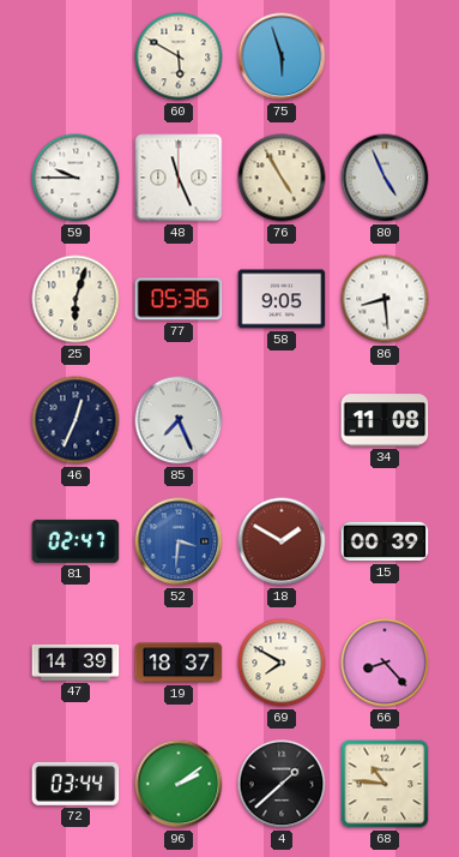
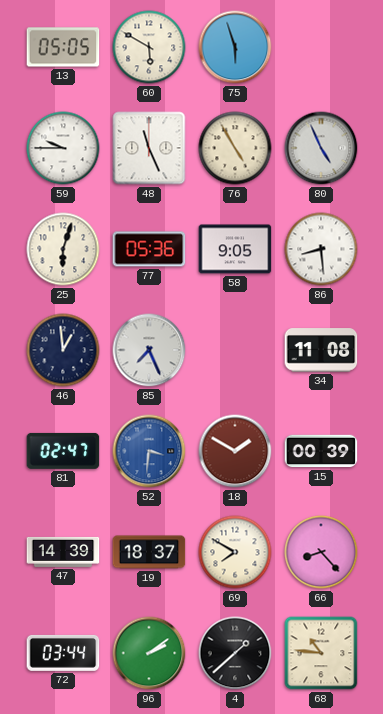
13: none -> 05:05
46: 12:34 -> 12:59
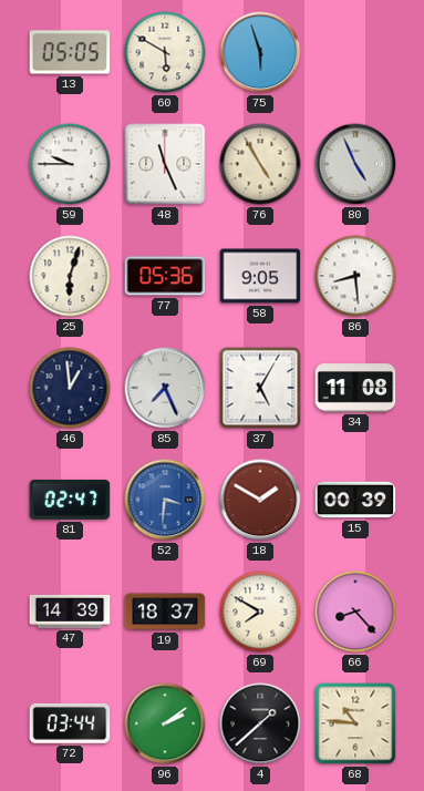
37: none -> 5:05
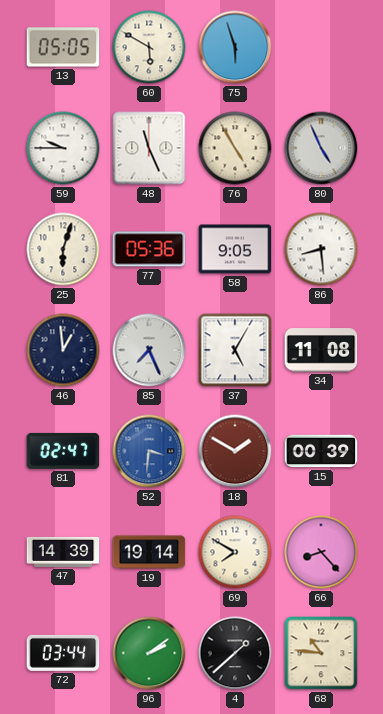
19: 18:37 -> 19:14
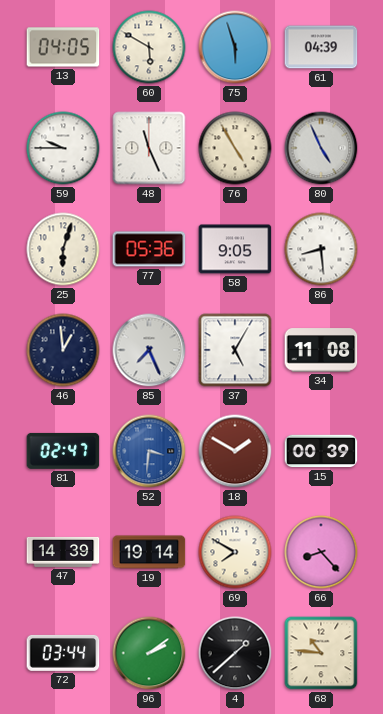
13: 05:05 -> 04:05
61: none -> 04:39
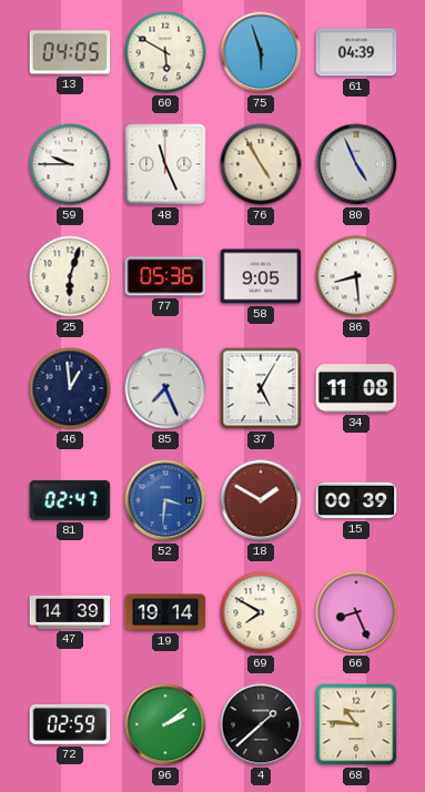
66: 8:23 -> 8:26
72: 03:44 -> 02:59
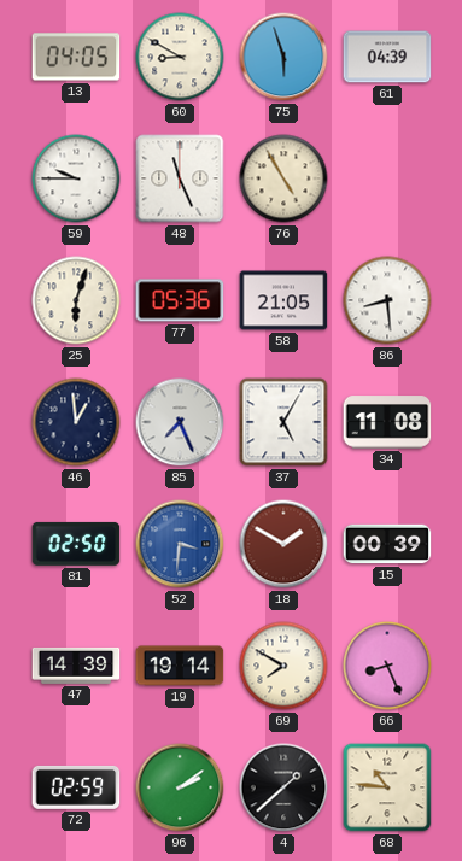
60: 5:50 -> 8:50
80: 4:56 -> none
58: 9:05 -> 21:05
81: 02:47 -> 02:50
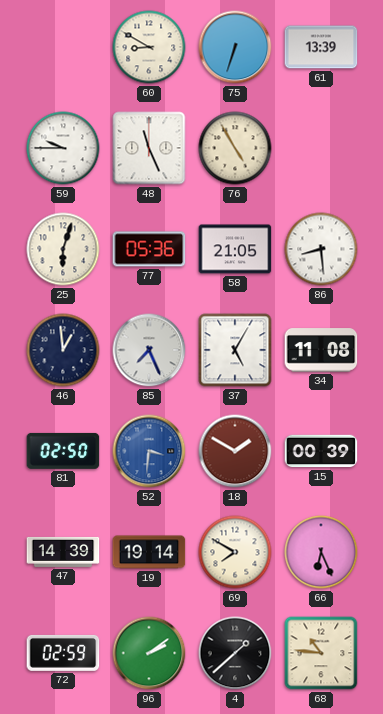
13: 04:05 -> none
75: 5:57 -> 6:33
61: 04:39 -> 13:39
66: 8:26 -> 6:26
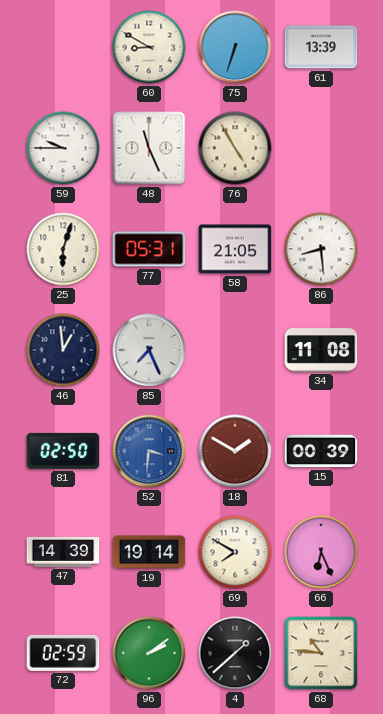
77: 05:36 -> 05:31
37: 5:05 -> none
